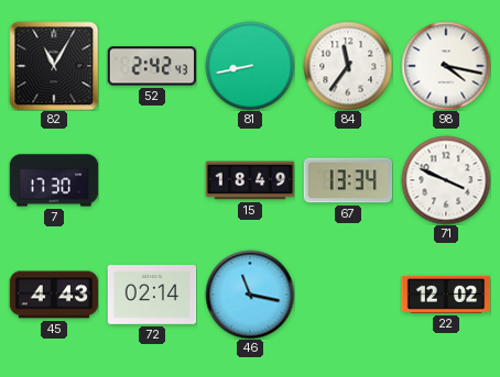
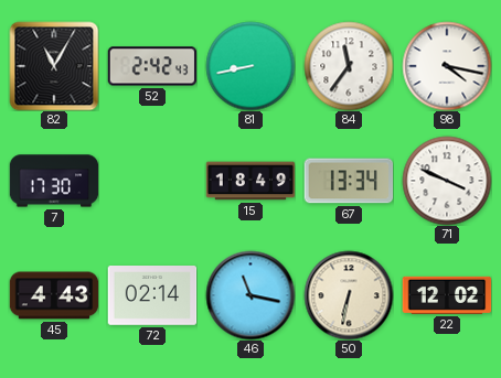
50: none -> 6:32
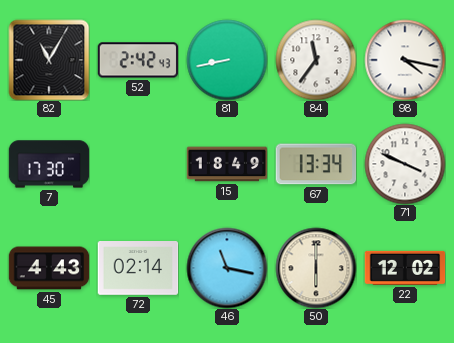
50: 6:32 -> 6:00
